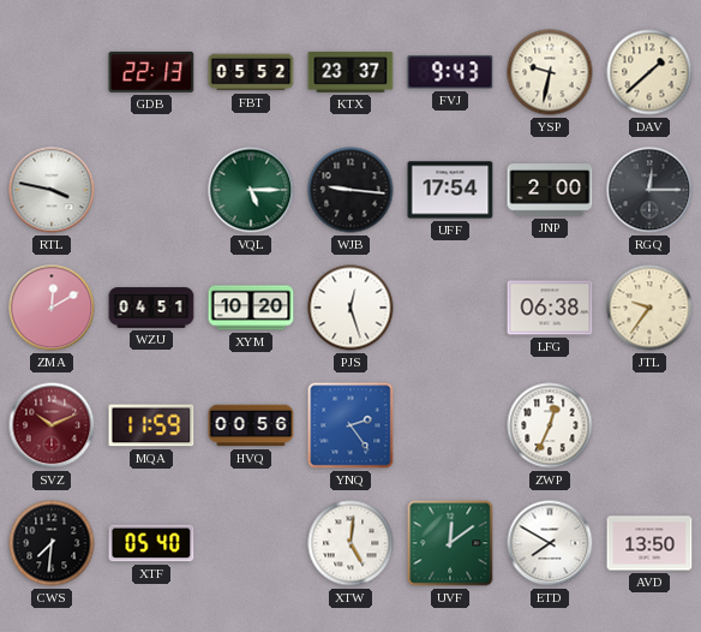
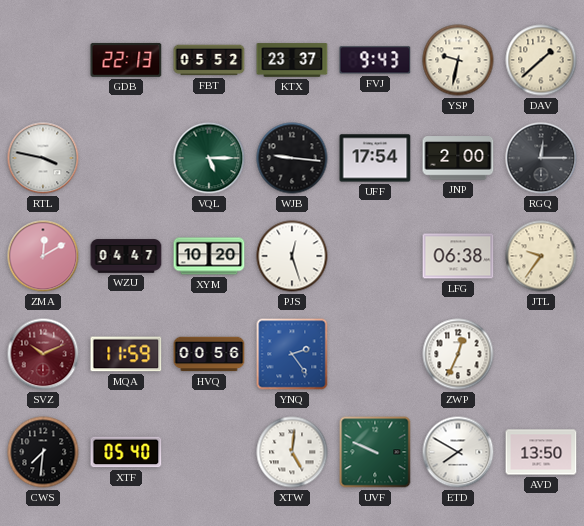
WZU: 04:51 -> 04:47
UVF: 12:09 -> 9:49
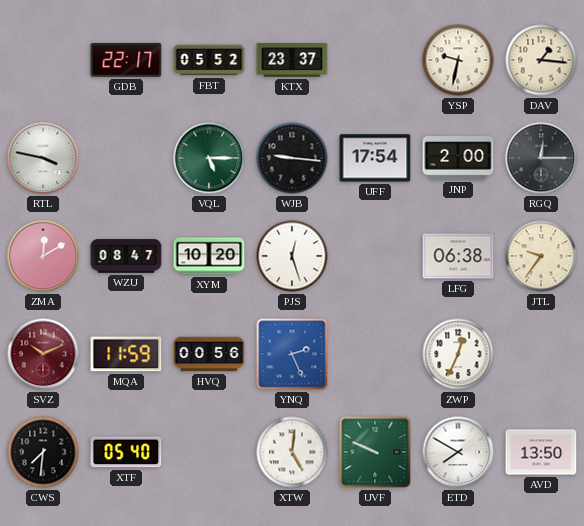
GDB: 22:13 -> 22:17
FVJ: 9:43 -> none
DAV: 1:38 -> 1:16
WZU: 04:47 -> 08:47
YNQ: 2:24 -> 2:26
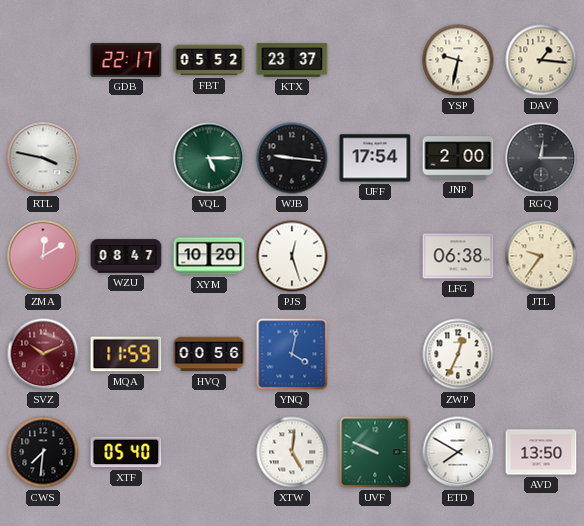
YNQ: 2:26 -> 4:02
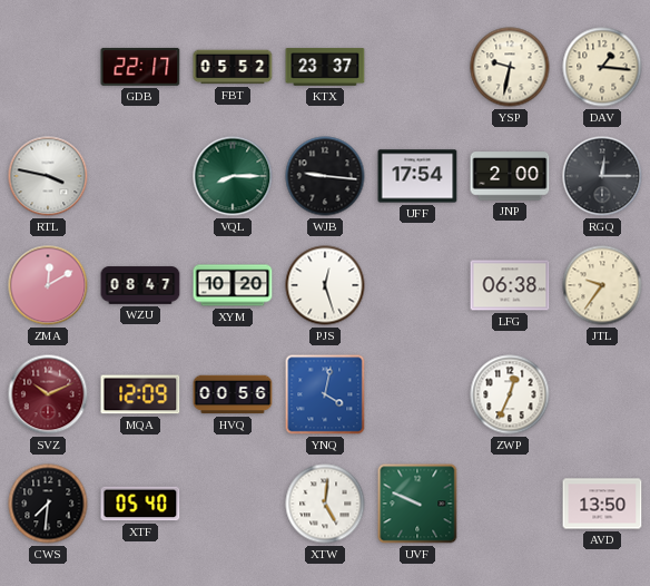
VQL: 5:15 -> 8:15
MQA: 11:59 -> 12:09
ETD: 7:50 -> none
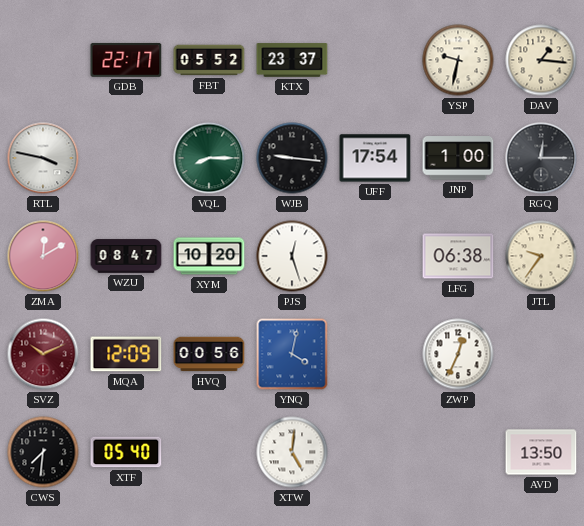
JNP: 2:00 -> 1:00
UVF: 9:49 -> none
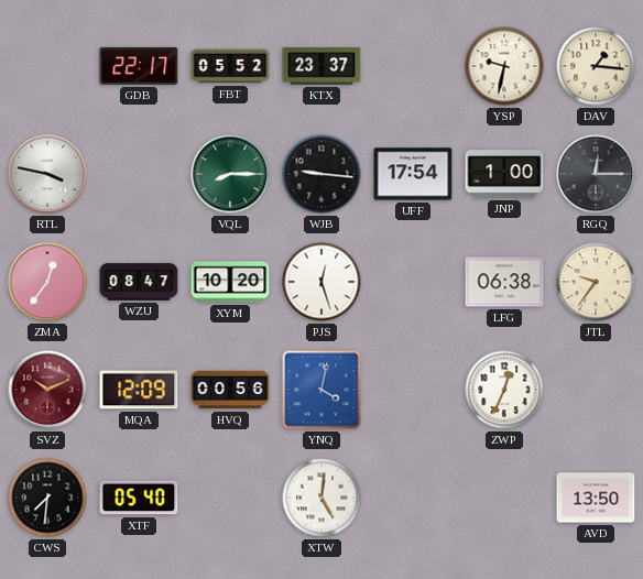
ZMA: 12:10 -> 12:36
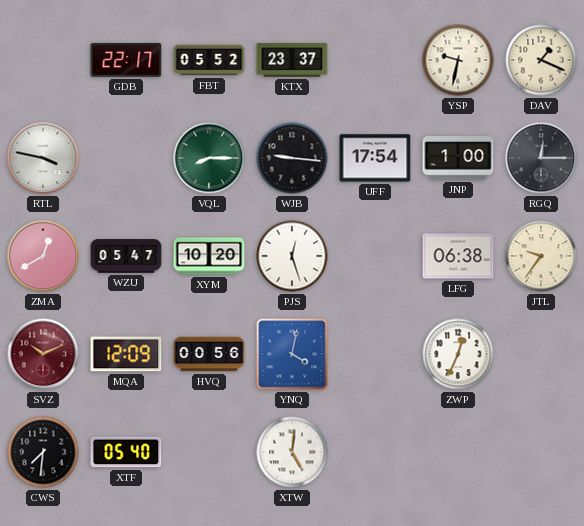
DAV: 1:16 -> 1:19
ZMA: 12:36 -> 12:40
WZU: 08:47 -> 05:47
AVD: 13:50 -> none
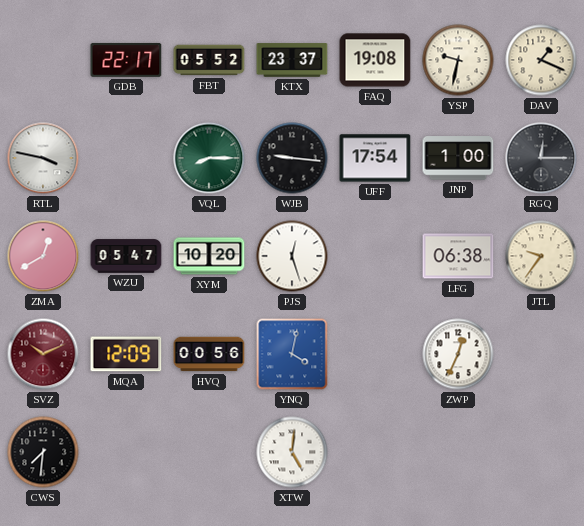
FAQ: none -> 19:08
XTF: 05:40 -> none
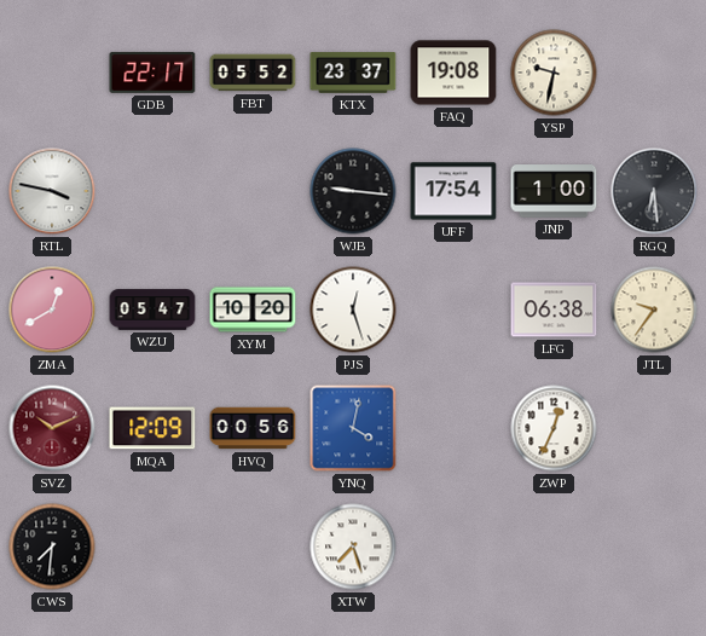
DAV: 1:19 -> none
VQL: 8:15 -> none
RGQ: 12:15 -> 6:29
XTW: 5:01 -> 7:27
